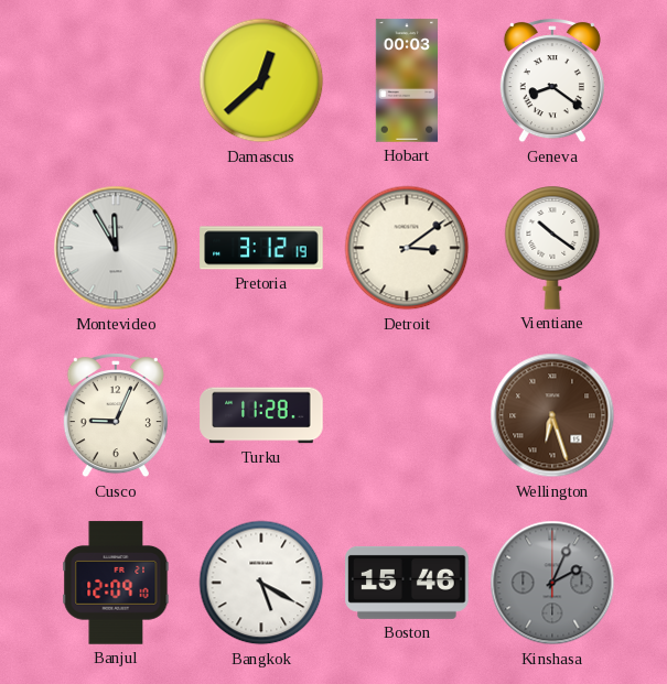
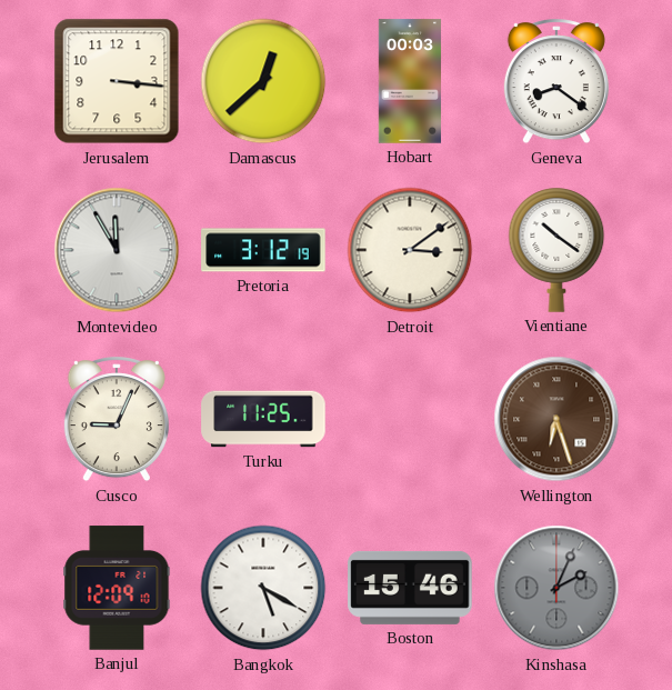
Jerusalem: none -> 3:16
Turku: 11:28 -> 11:25
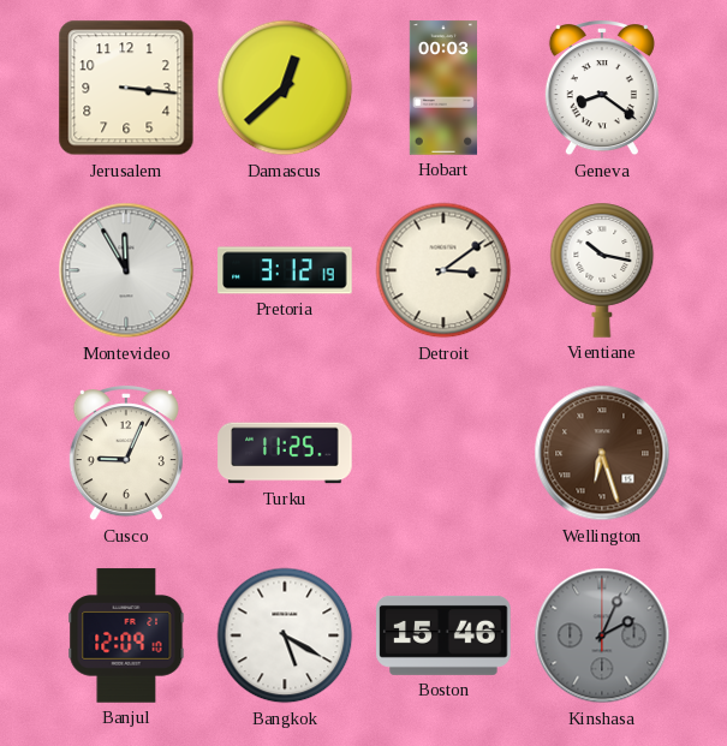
Vientiane: 10:21 -> 10:17
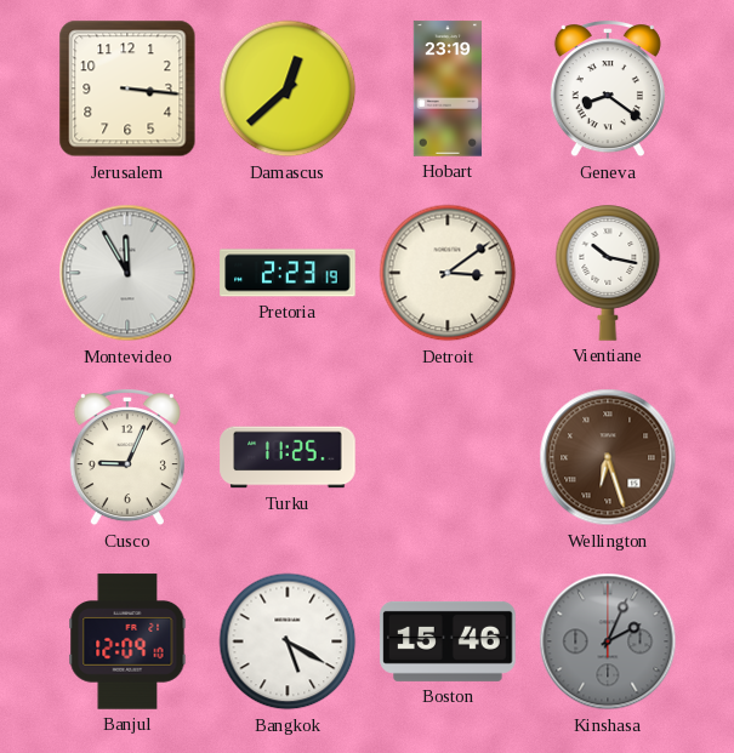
Hobart: 00:03 -> 23:19
Pretoria: 3:12 -> 2:23
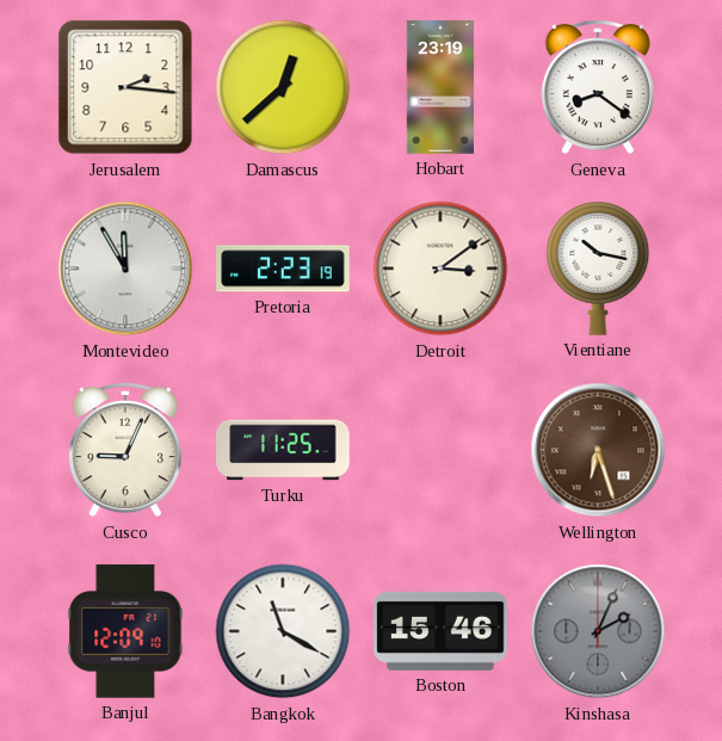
Jerusalem: 3:16 -> 2:16
Bangkok: 5:20 -> 11:20
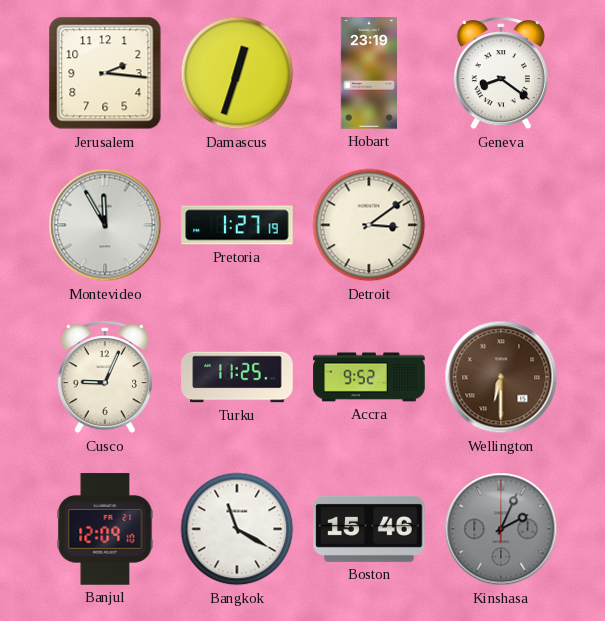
Damascus: 12:38 -> 12:33
Pretoria: 2:23 -> 1:27
Vientiane: 10:17 -> none
Accra: none -> 9:52
Wellington: 6:27 -> 6:30
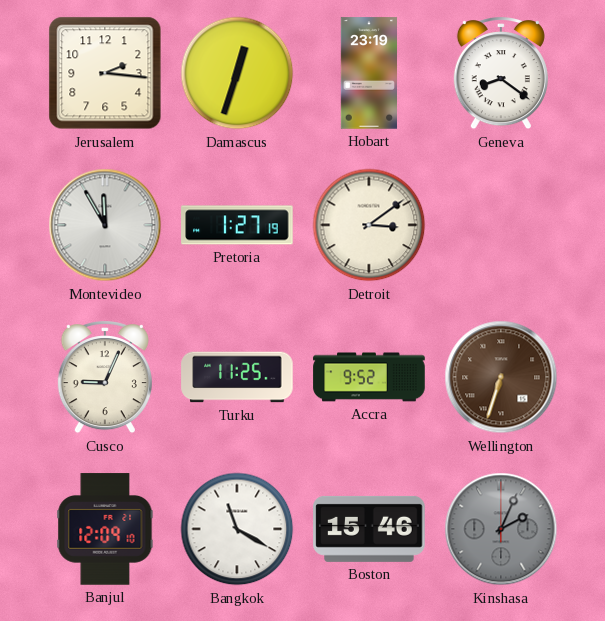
Wellington: 6:30 -> 6:33
